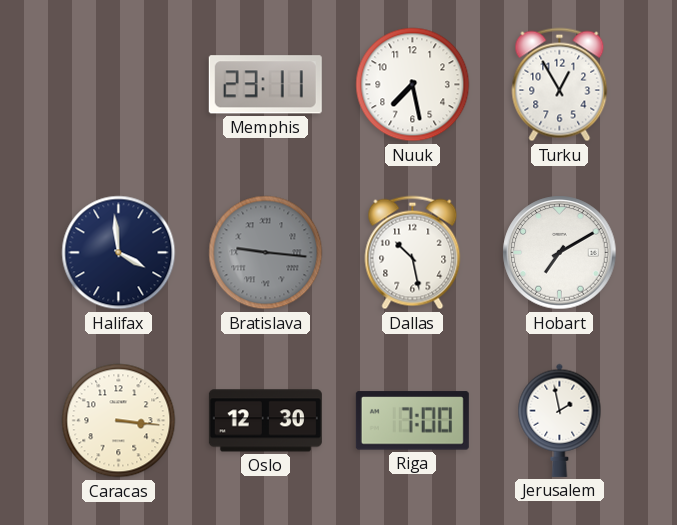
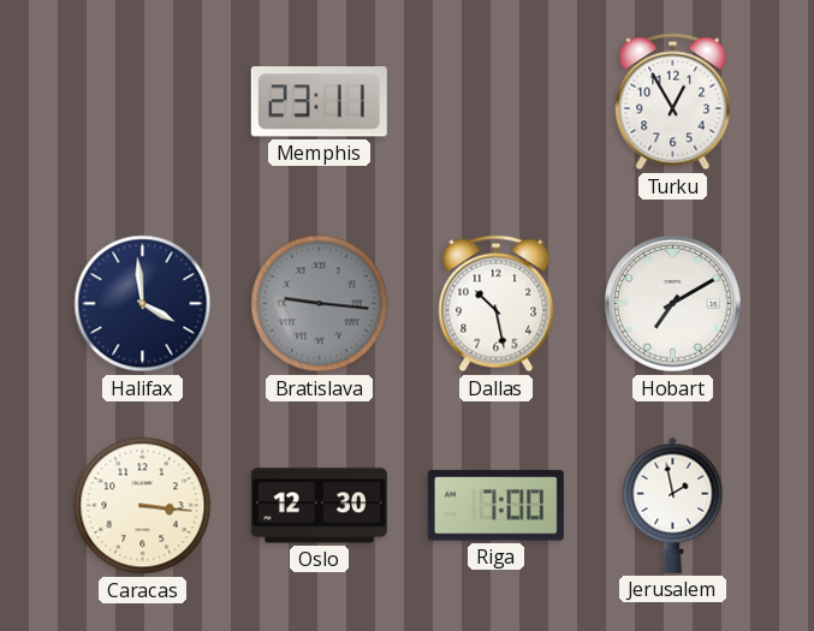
Nuuk: 7:28 -> none
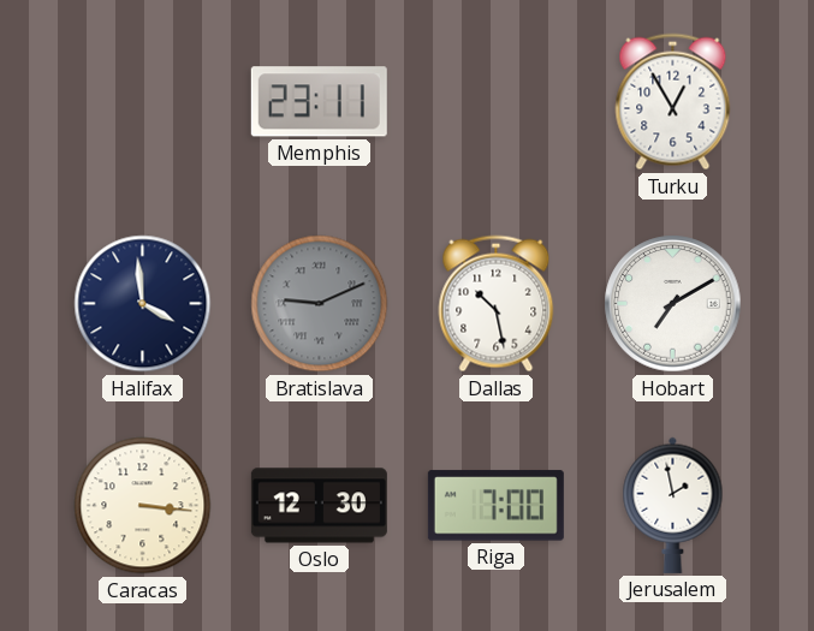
Bratislava: 9:16 -> 9:11
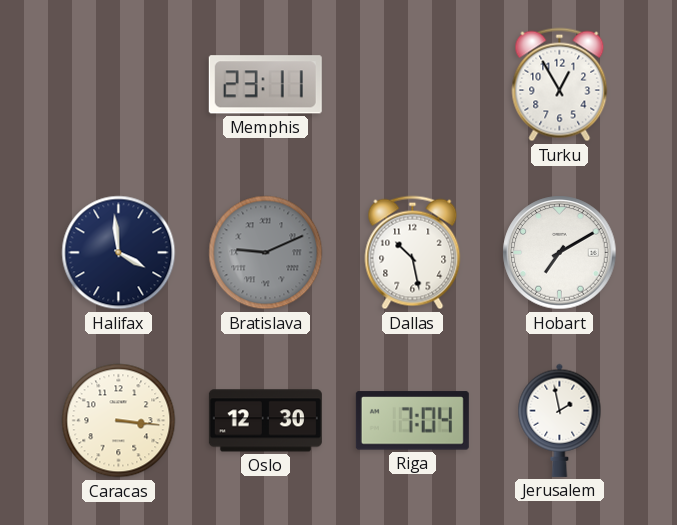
Riga: 7:00 -> 7:04
